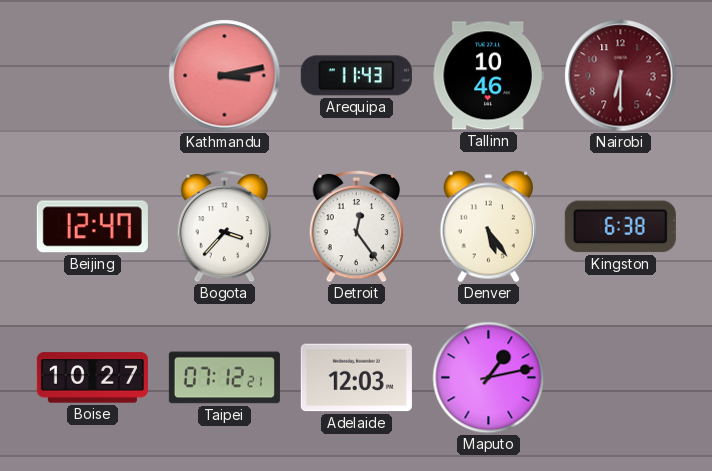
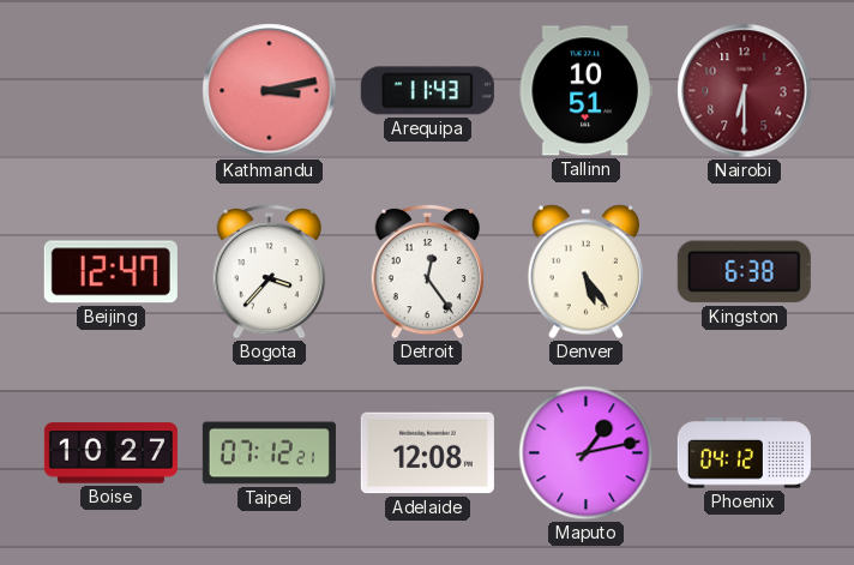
Tallinn: 10:46 -> 10:51
Adelaide: 12:03 -> 12:08
Phoenix: none -> 04:12
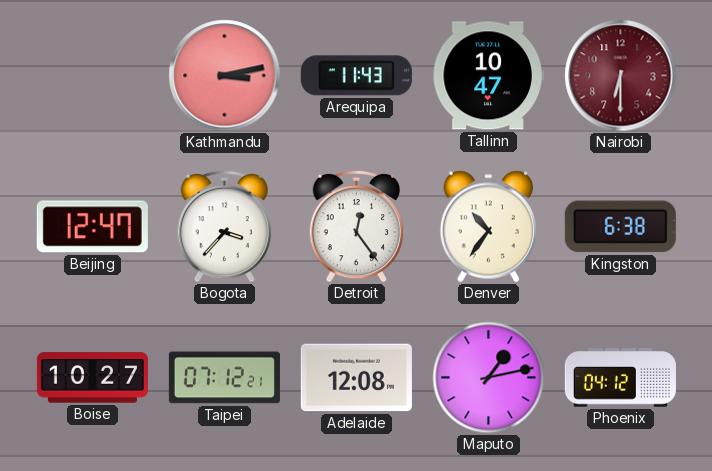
Tallinn: 10:51 -> 10:47
Denver: 5:24 -> 10:36
